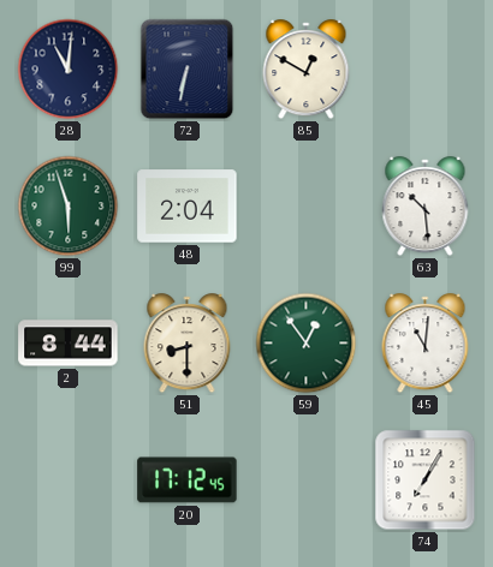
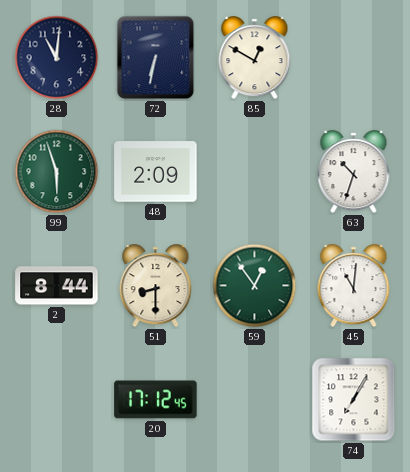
48: 2:04 -> 2:09
63: 10:29 -> 10:33
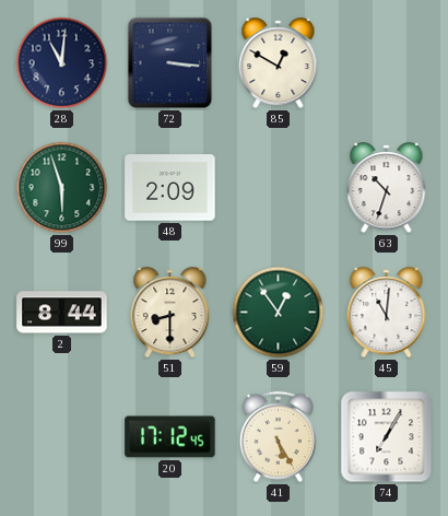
72: 6:32 -> 3:16
41: none -> 5:25
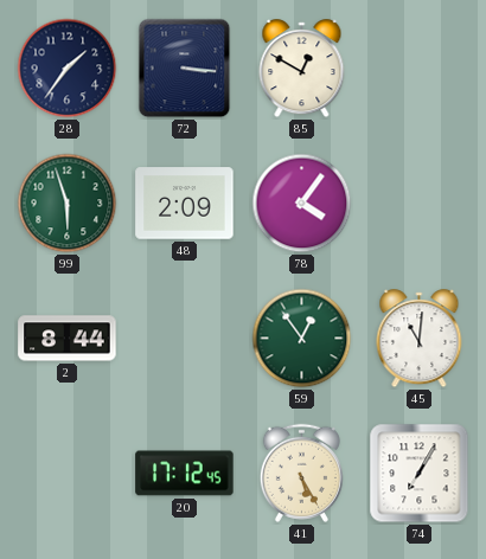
28: 11:01 -> 1:36
78: none -> 4:06
63: 10:33 -> none
51: 8:30 -> none
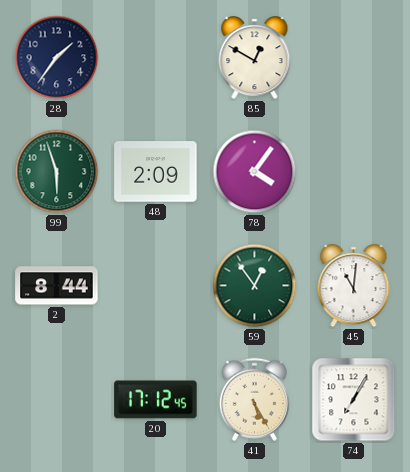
72: 3:16 -> none
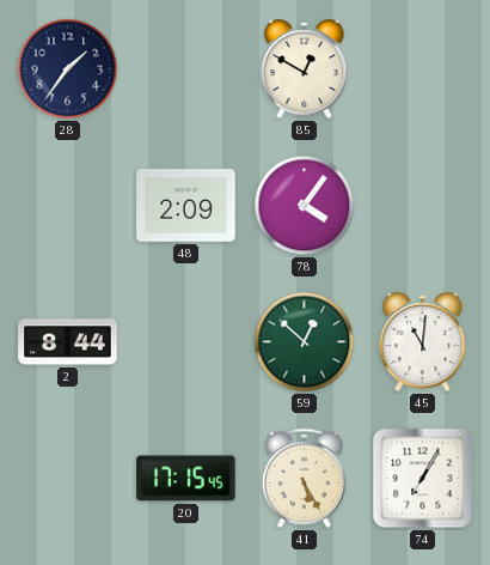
99: 5:57 -> none
59: 12:54 -> 12:52
20: 17:12 -> 17:15
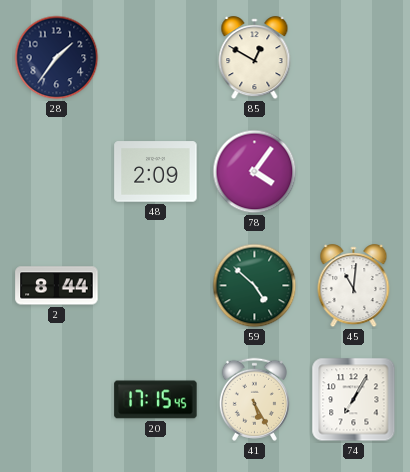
59: 12:52 -> 4:52
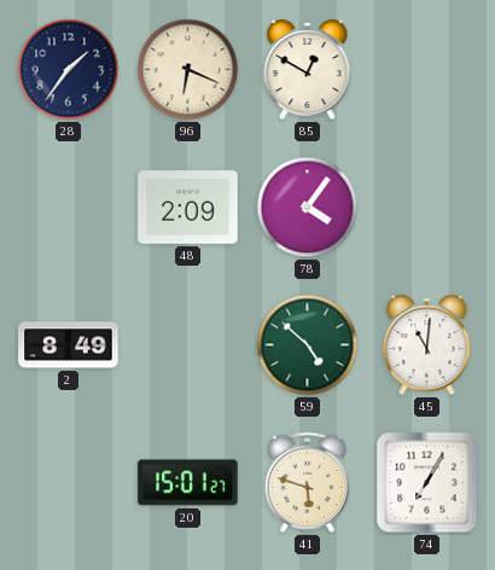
96: none -> 6:19
2: 8:44 -> 8:49
20: 17:15 -> 15:01
41: 5:25 -> 5:48
